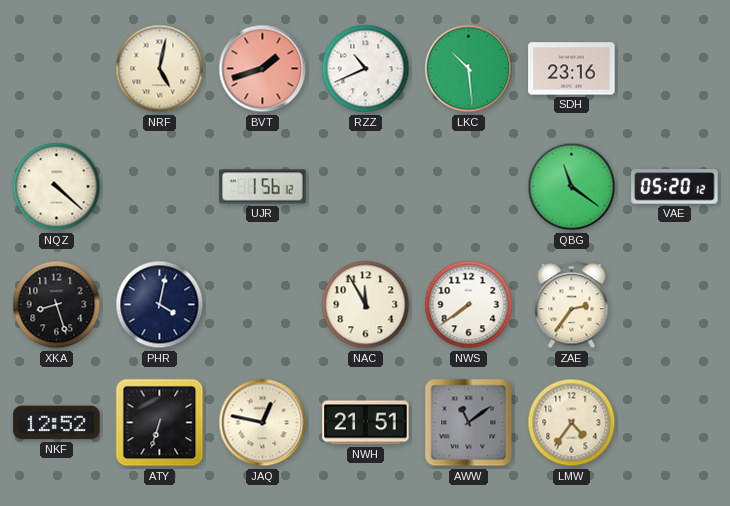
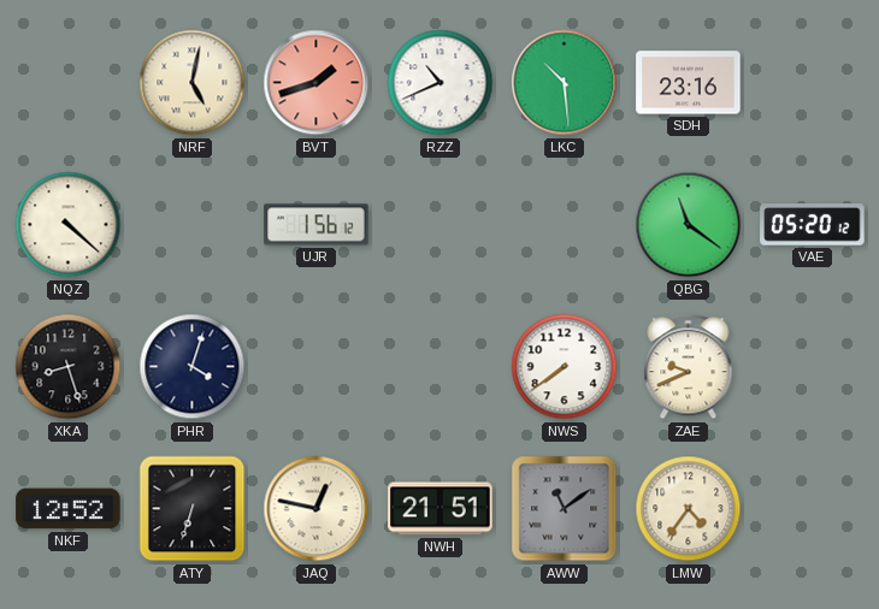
PHR: 4:02 -> 4:03
NAC: 11:55 -> none
ZAE: 2:36 -> 9:41
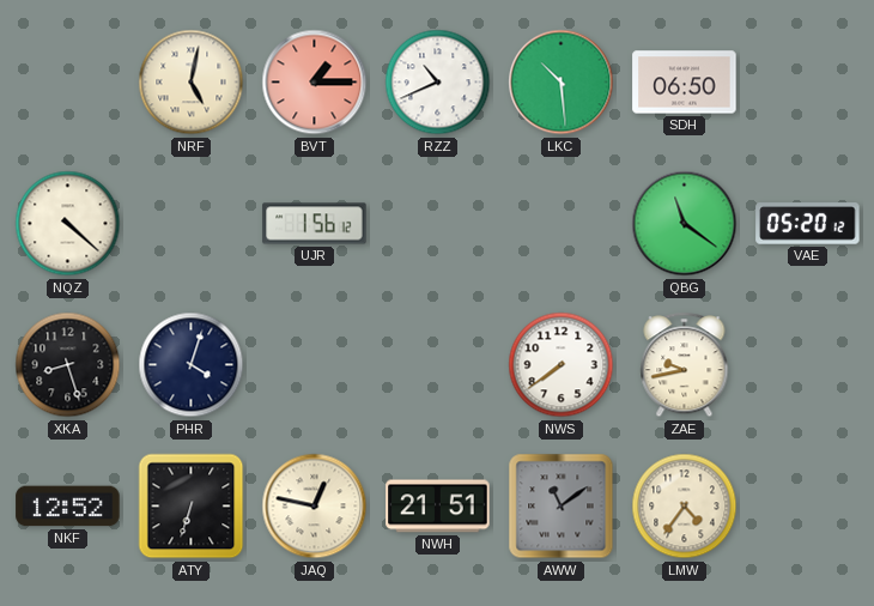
BVT: 1:42 -> 1:15
SDH: 23:16 -> 06:50
ZAE: 9:41 -> 9:43
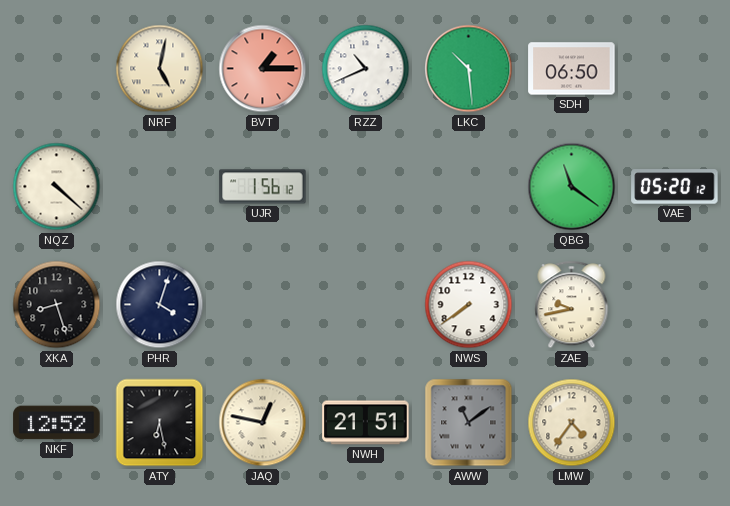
ATY: 6:33 -> 6:28
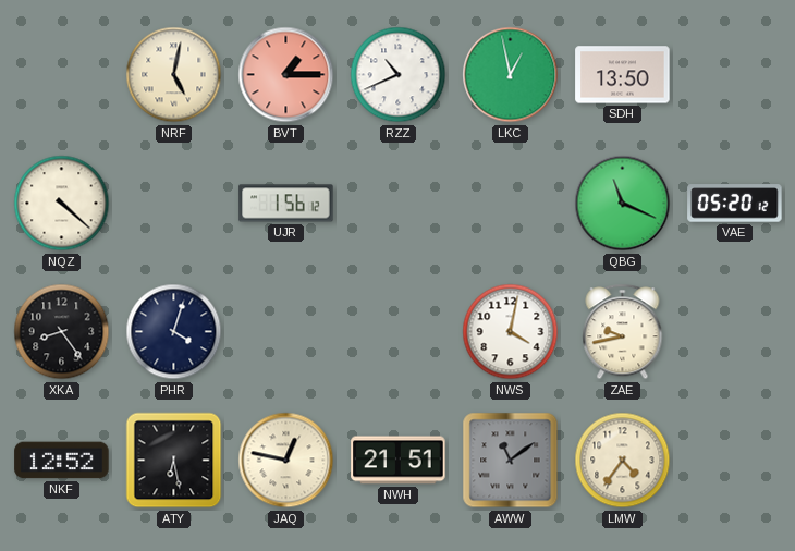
LKC: 10:29 -> 12:58
SDH: 06:50 -> 13:50
QBG: 11:21 -> 11:19
XKA: 8:27 -> 8:24
NWS: 7:39 -> 4:02
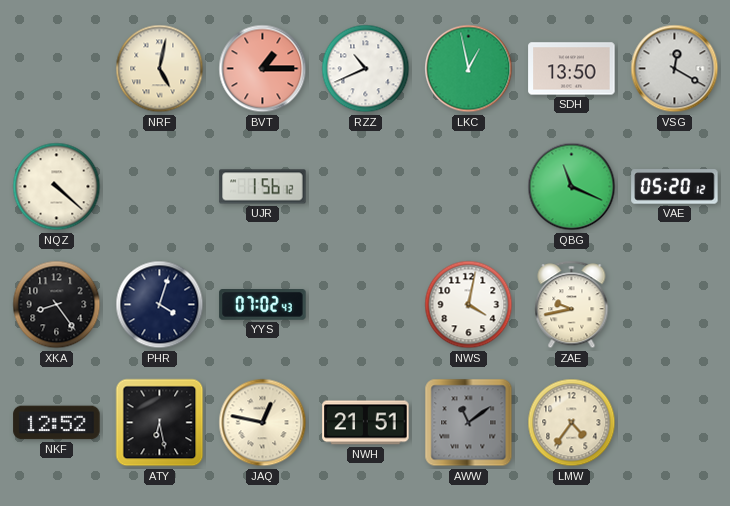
VSG: none -> 12:20
YYS: none -> 07:02
